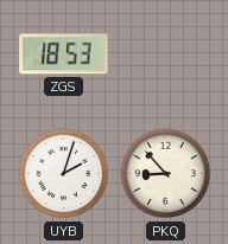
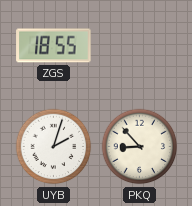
ZGS: 18:53 -> 18:55
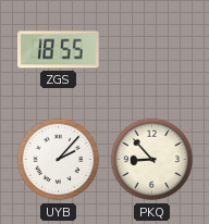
UYB: 2:03 -> 2:07
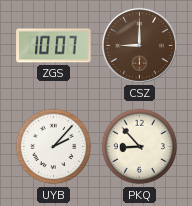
ZGS: 18:55 -> 10:07
CSZ: none -> 9:00
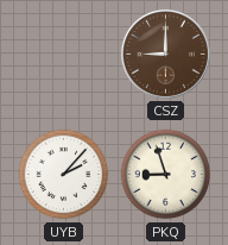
ZGS: 10:07 -> none
PKQ: 8:53 -> 8:57
